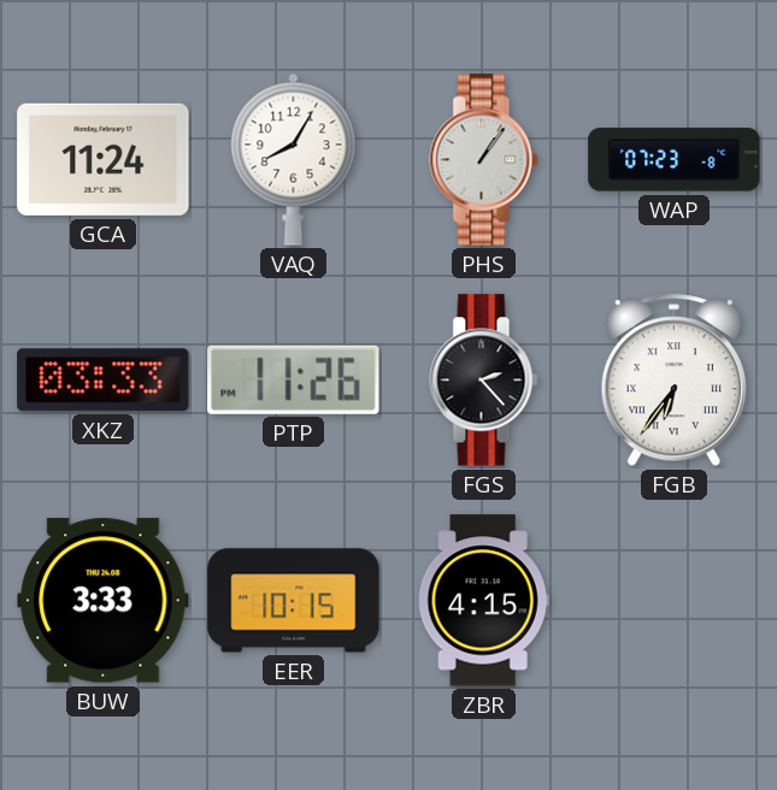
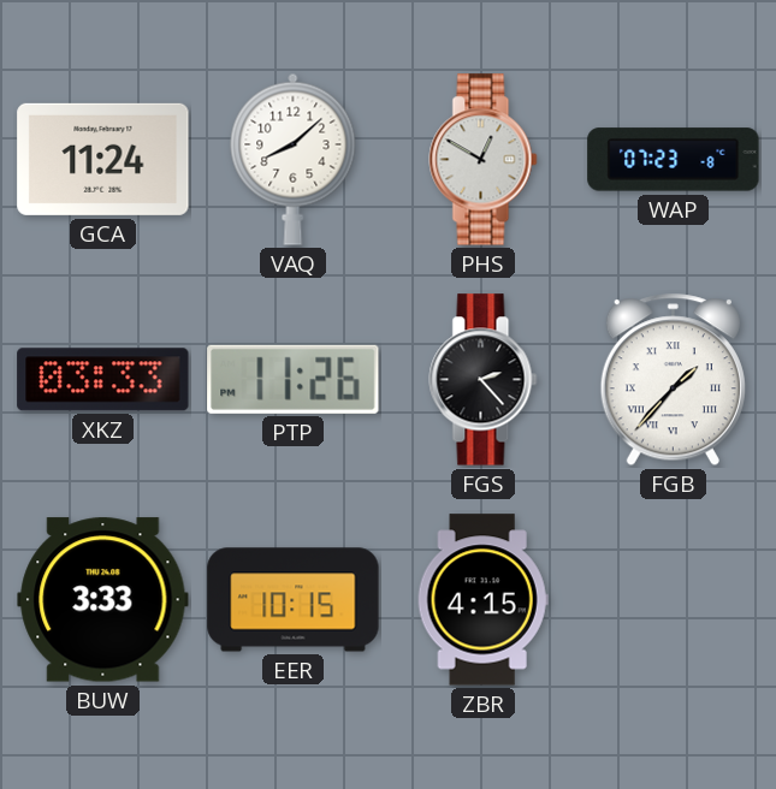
VAQ: 8:05 -> 8:08
PHS: 1:06 -> 12:50
FGB: 6:36 -> 1:37
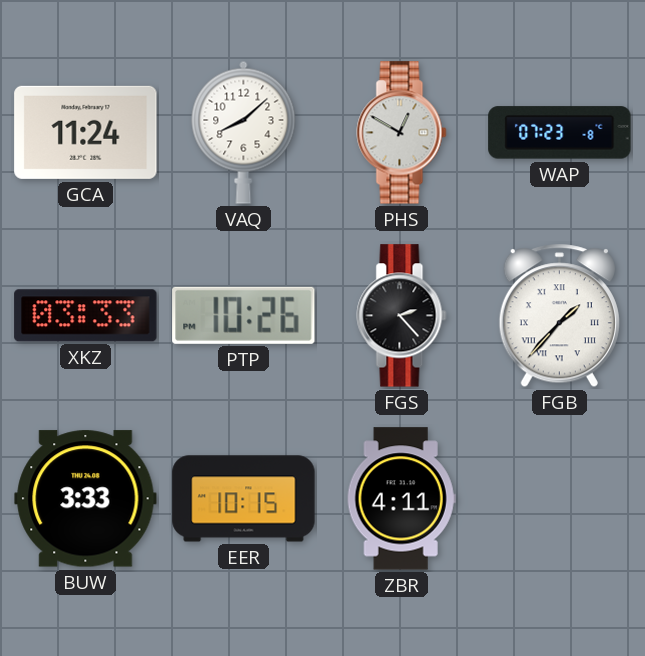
PTP: 11:26 -> 10:26
ZBR: 4:15 -> 4:11
